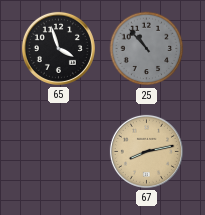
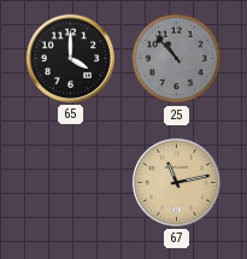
65: 3:57 -> 4:00
67: 8:13 -> 11:13
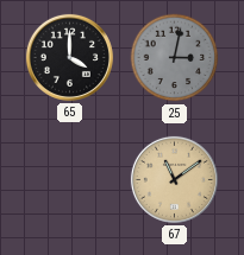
25: 10:53 -> 3:02
67: 11:13 -> 11:09
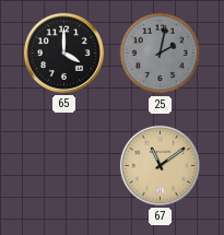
25: 3:02 -> 2:02
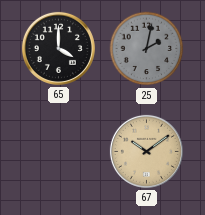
67: 11:09 -> 10:09
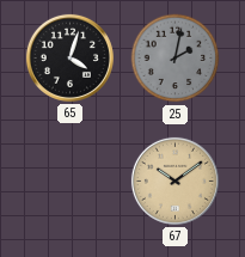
65: 4:00 -> 4:03
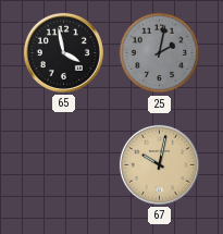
65: 4:03 -> 3:58
67: 10:09 -> 10:02
